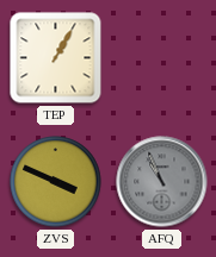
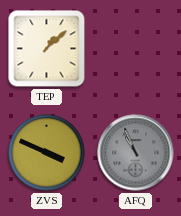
TEP: 1:05 -> 1:08
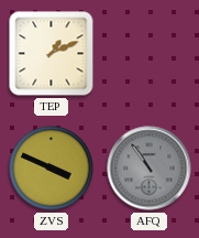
TEP: 1:08 -> 1:11
AFQ: 10:56 -> 10:54
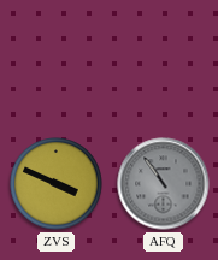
TEP: 1:11 -> none
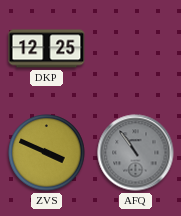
DKP: none -> 12:25
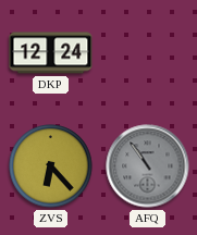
DKP: 12:25 -> 12:24
ZVS: 3:49 -> 6:23
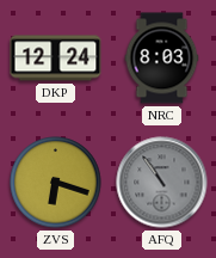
NRC: none -> 8:03
ZVS: 6:23 -> 6:18
